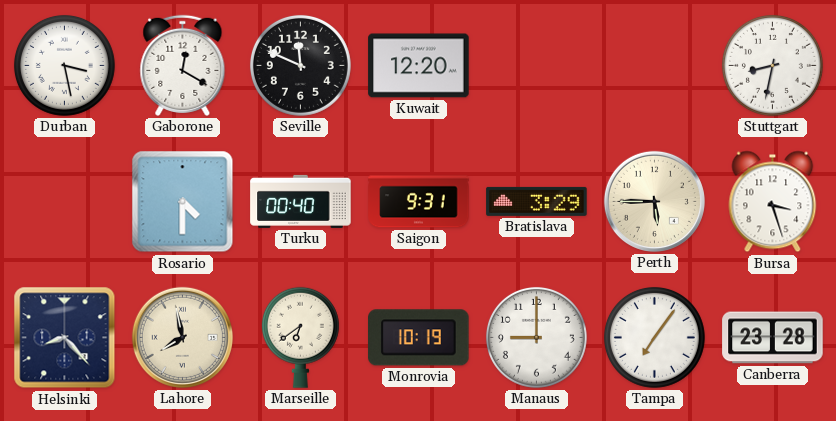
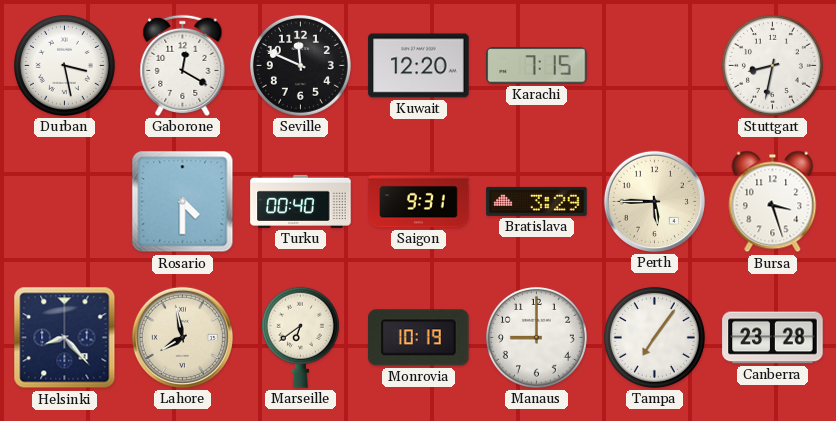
Karachi: none -> 7:15
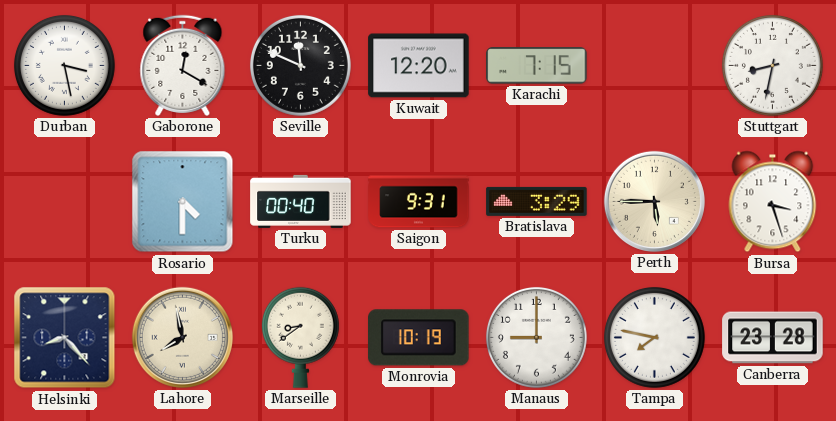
Marseille: 6:39 -> 8:39
Tampa: 7:06 -> 7:47
